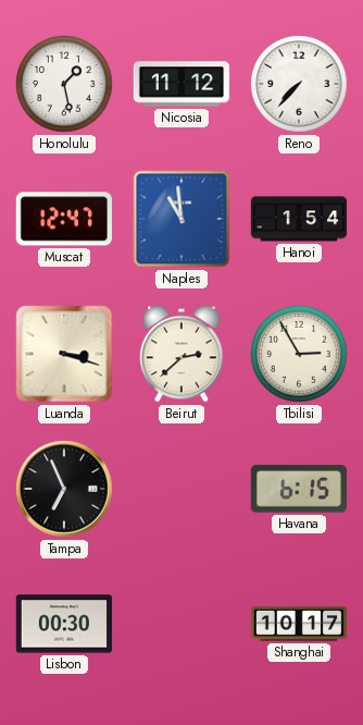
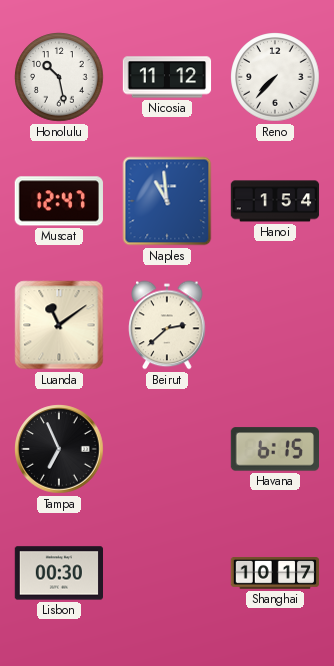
Honolulu: 1:28 -> 10:28
Luanda: 3:18 -> 11:09
Tbilisi: 2:55 -> none
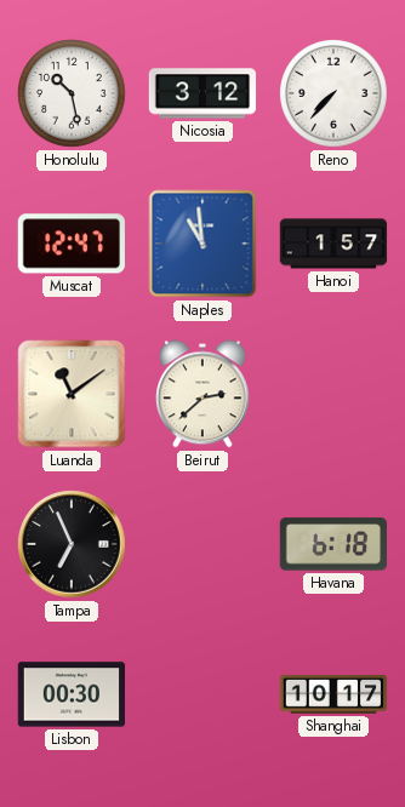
Nicosia: 11:12 -> 3:12
Hanoi: 1:54 -> 1:57
Havana: 6:15 -> 6:18
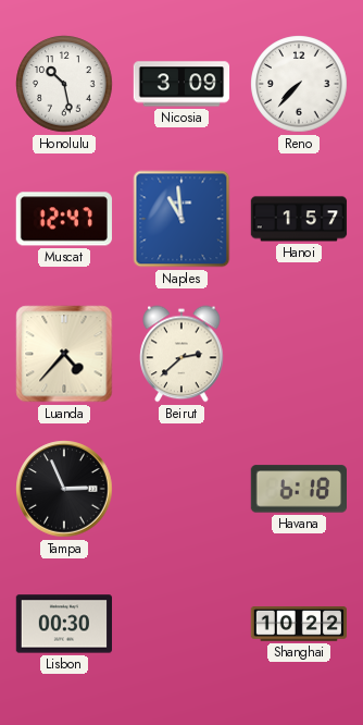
Nicosia: 3:12 -> 3:09
Luanda: 11:09 -> 4:37
Tampa: 6:56 -> 2:56
Shanghai: 10:17 -> 10:22
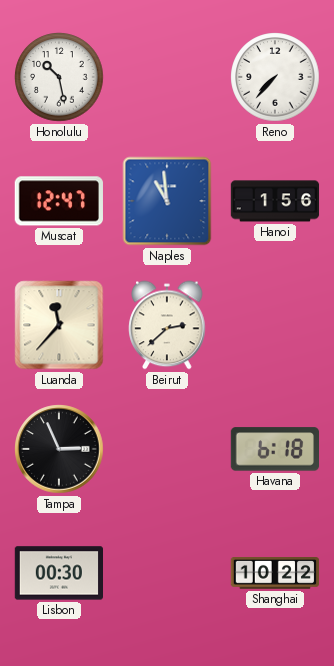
Nicosia: 3:09 -> none
Hanoi: 1:57 -> 1:56
Luanda: 4:37 -> 11:37
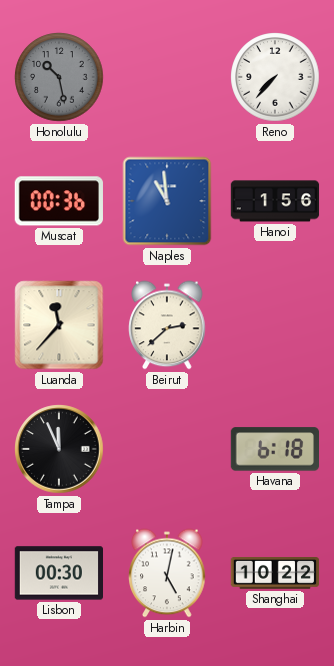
Honolulu dial: white -> grey
Muscat: 12:47 -> 00:36
Tampa: 2:56 -> 11:56
Harbin: none -> 5:02
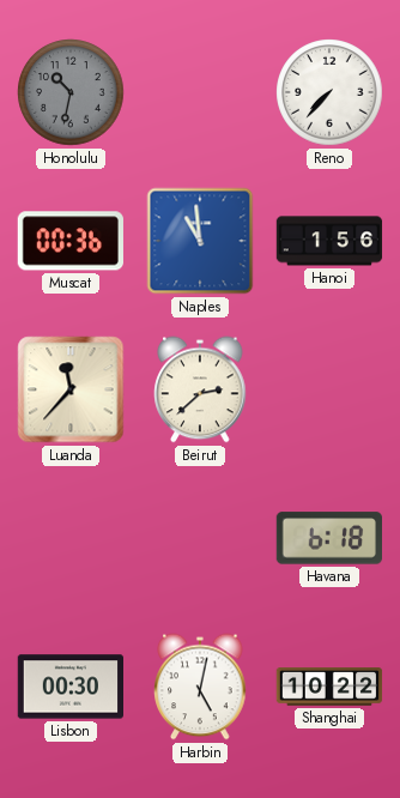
Honolulu: 10:28 -> 10:32
Tampa: 11:56 -> none
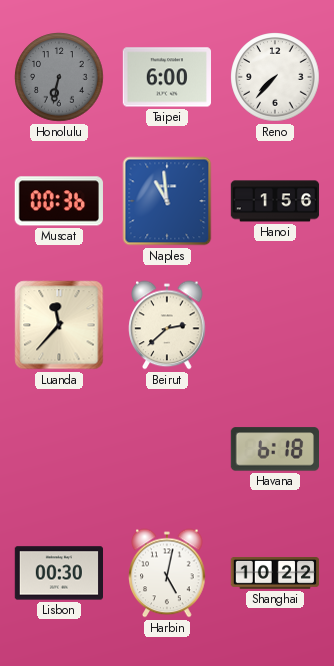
Honolulu: 10:32 -> 6:32
Taipei: none -> 6:00
